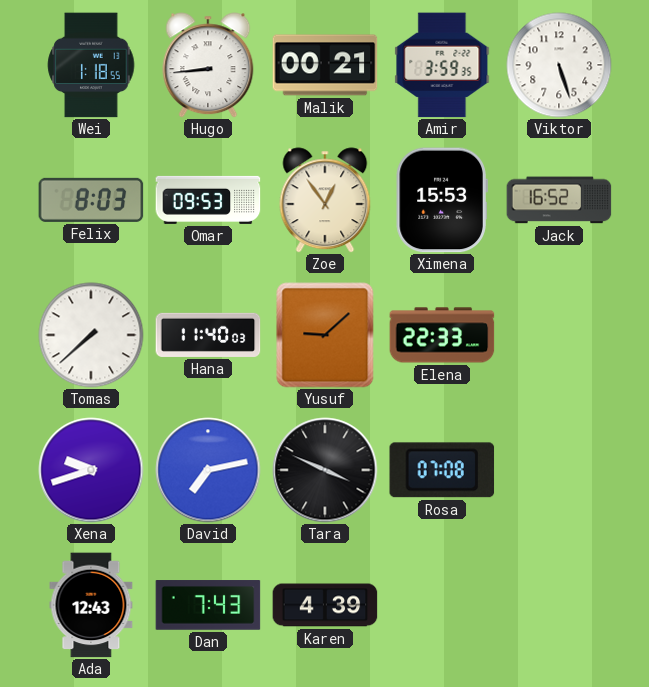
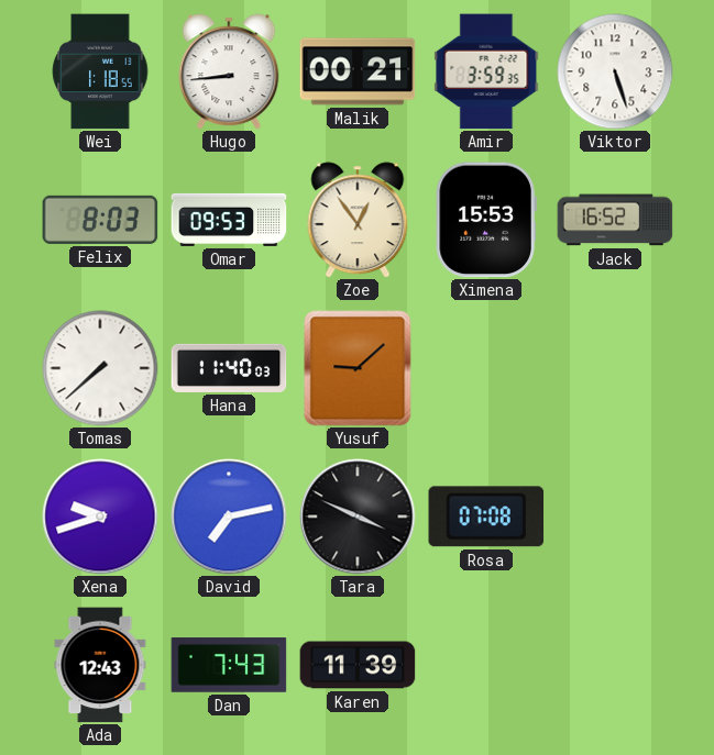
Elena: 22:33 -> none
Karen: 4:39 -> 11:39
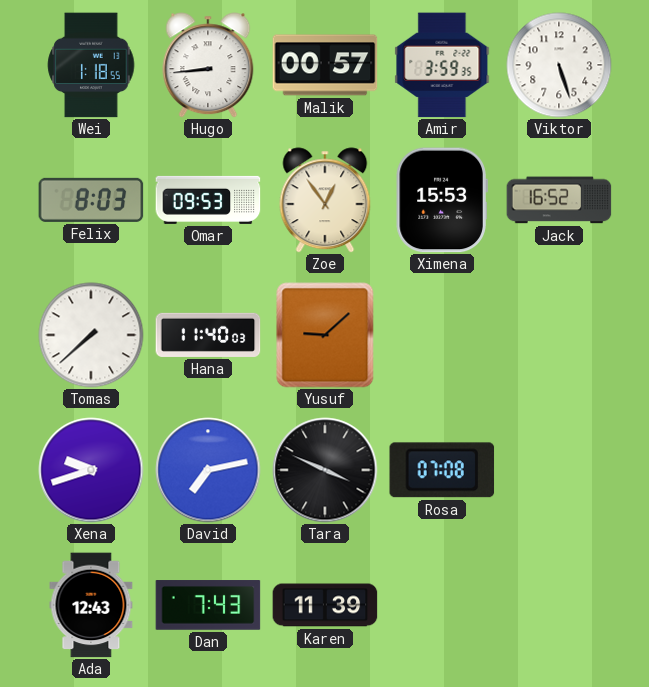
Malik: 00:21 -> 00:57
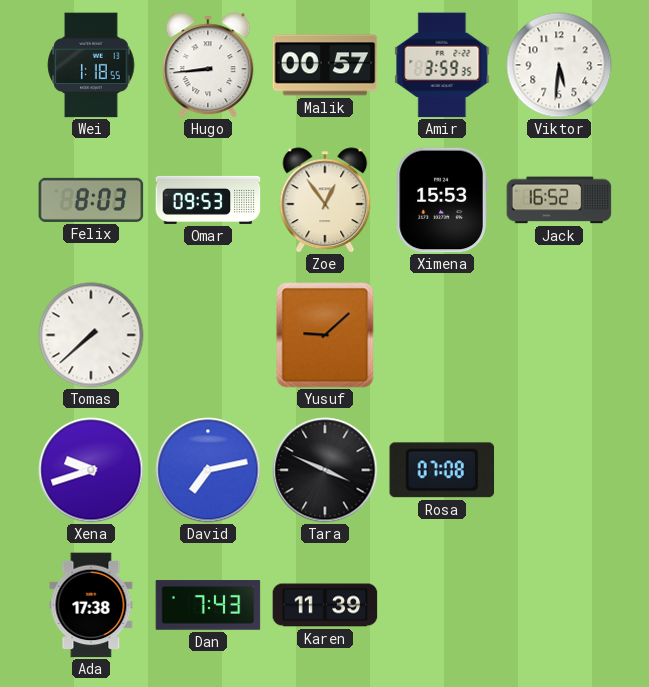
Viktor: 5:27 -> 5:31
Hana: 11:40 -> none
Ada: 12:43 -> 17:38
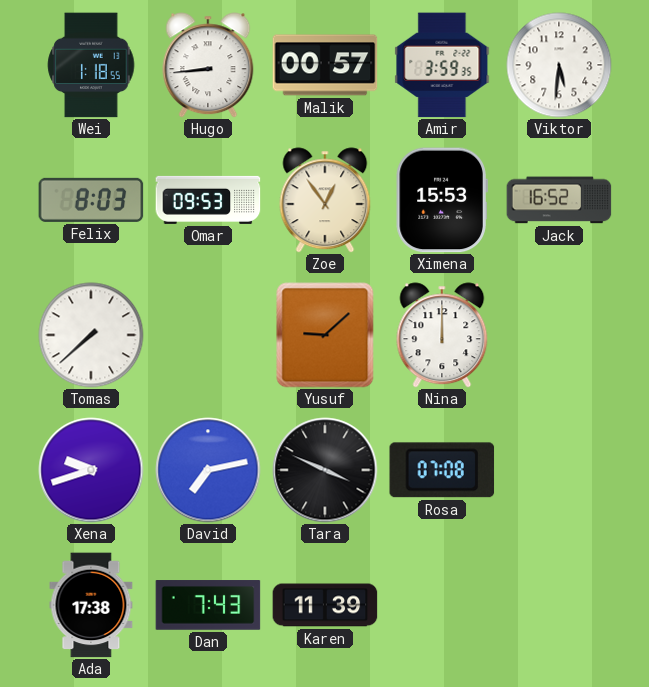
Nina: none -> 12:00
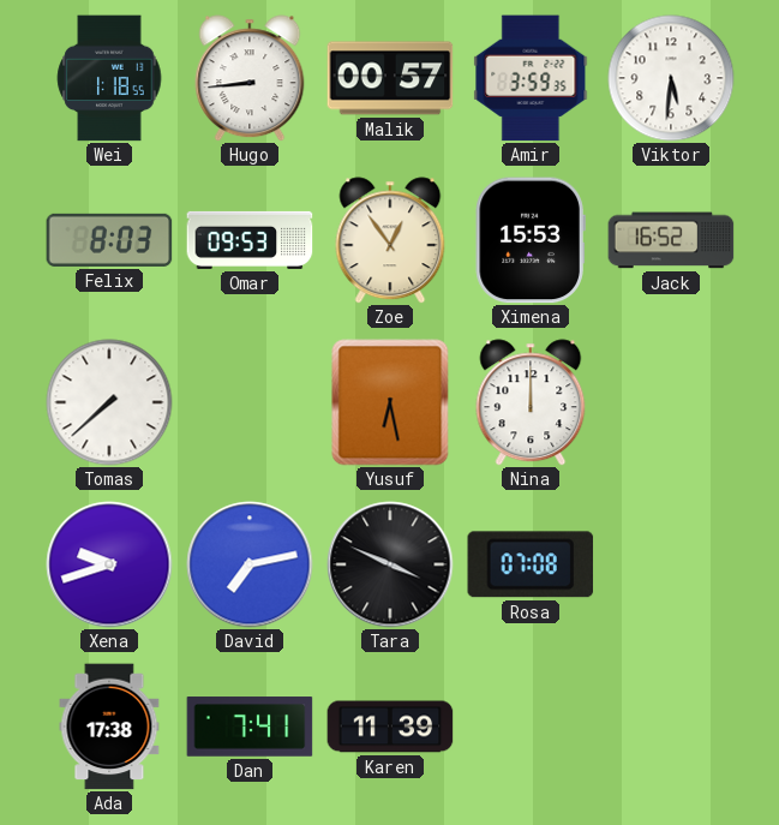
Yusuf: 9:08 -> 6:28
Dan: 7:43 -> 7:41
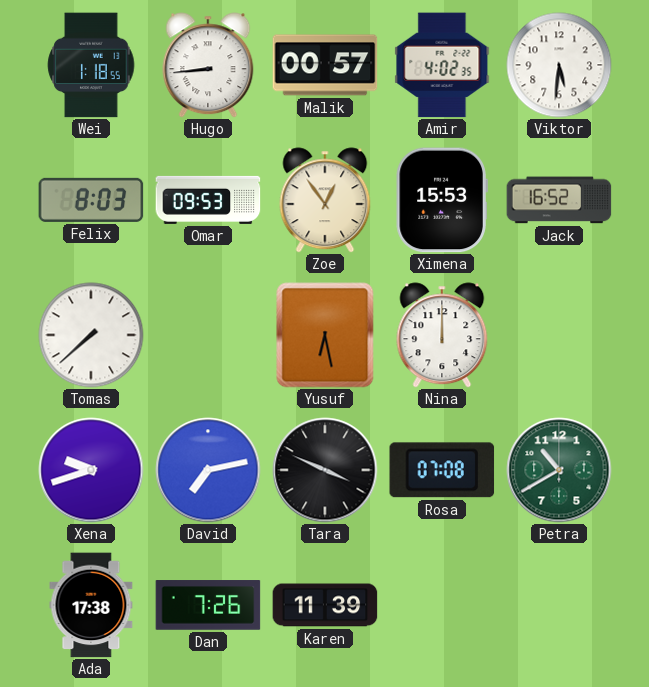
Amir: 3:59 -> 4:02
Petra: none -> 10:40
Dan: 7:41 -> 7:26
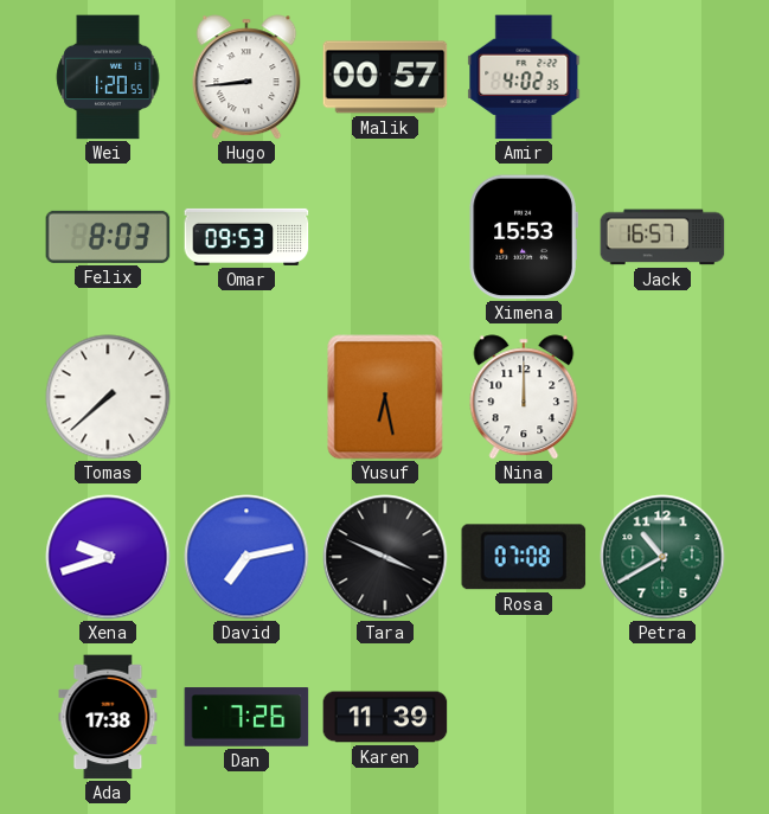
Wei: 1:18 -> 1:20
Viktor: 5:31 -> none
Zoe: 12:54 -> none
Jack: 16:52 -> 16:57
